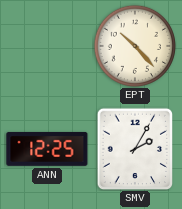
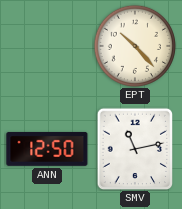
ANN: 12:25 -> 12:50
SMV: 2:05 -> 11:13
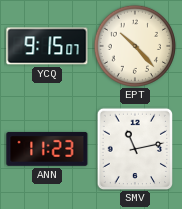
YCQ: none -> 9:15
ANN: 12:50 -> 11:23
